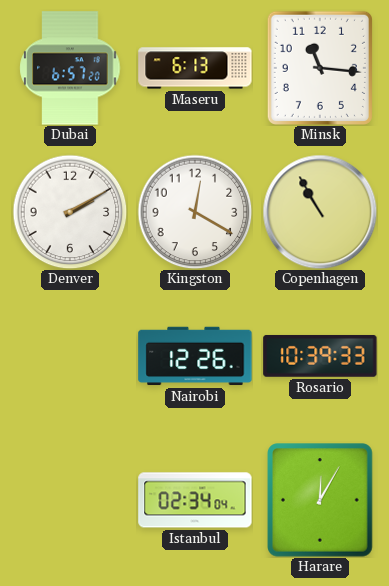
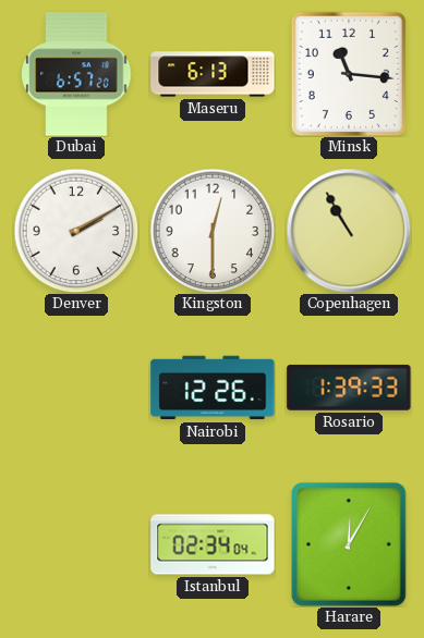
Kingston: 12:20 -> 12:30
Rosario: 10:39 -> 1:39
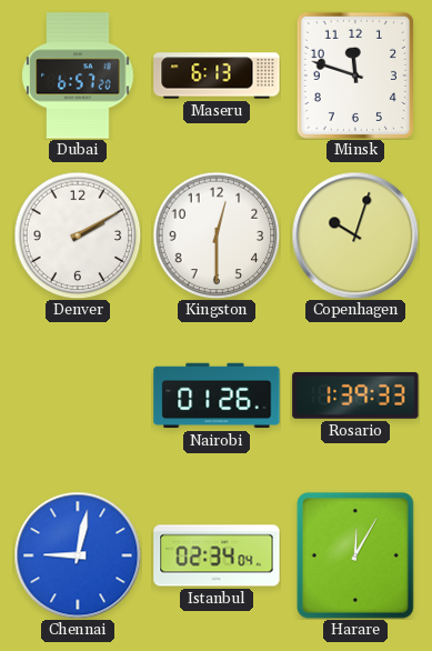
Minsk: 11:16 -> 11:48
Copenhagen: 10:55 -> 10:03
Nairobi: 12:26 -> 01:26
Chennai: none -> 9:02
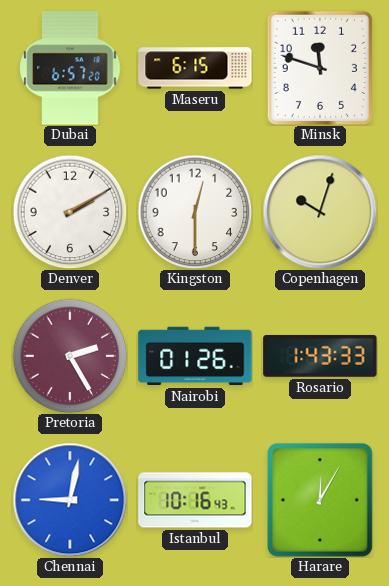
Maseru: 6:13 -> 6:15
Pretoria: none -> 2:25
Rosario: 1:39 -> 1:43
Istanbul: 02:34 -> 10:16
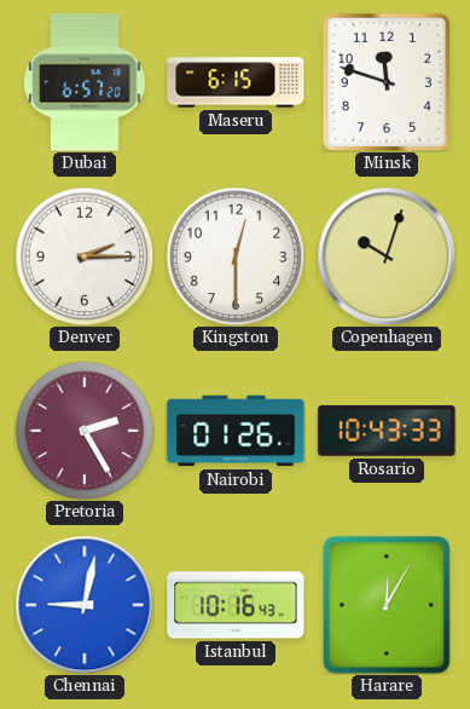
Denver: 2:10 -> 2:15
Rosario: 1:43 -> 10:43
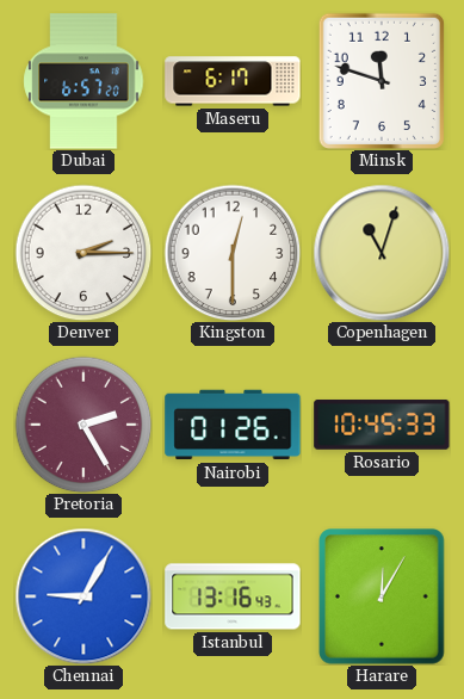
Maseru: 6:15 -> 6:17
Copenhagen: 10:03 -> 11:03
Rosario: 10:43 -> 10:45
Chennai: 9:02 -> 9:05
Istanbul: 10:16 -> 13:16
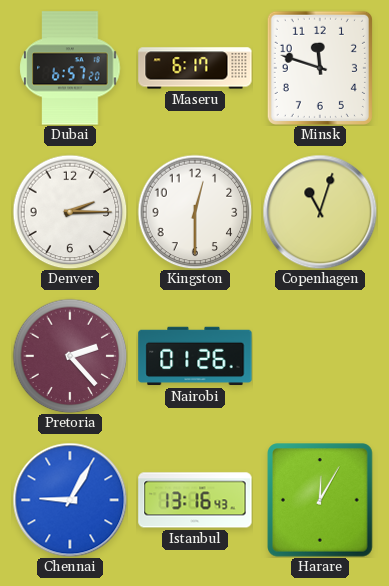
Pretoria: 2:25 -> 2:23
Rosario: 10:45 -> none
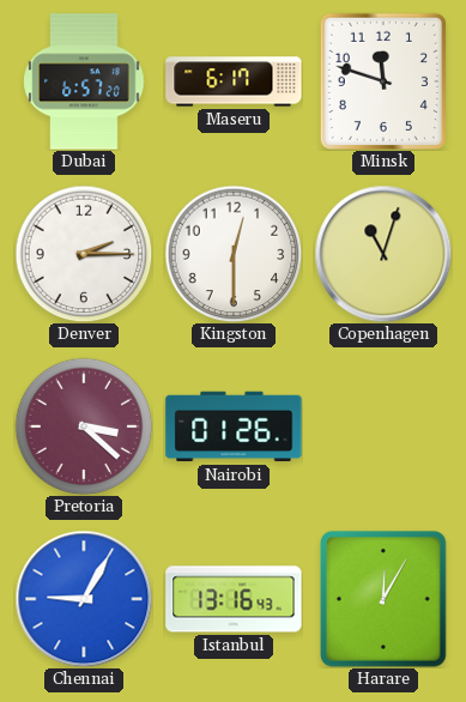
Pretoria: 2:23 -> 3:22
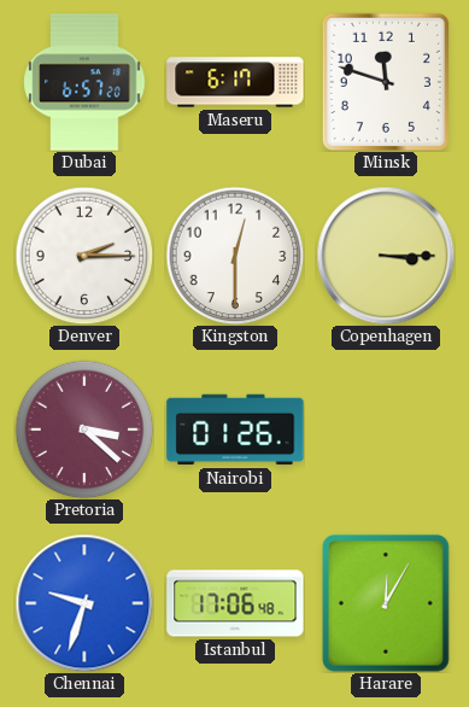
Copenhagen: 11:03 -> 3:15
Chennai: 9:05 -> 9:33
Istanbul: 13:16 -> 17:06
